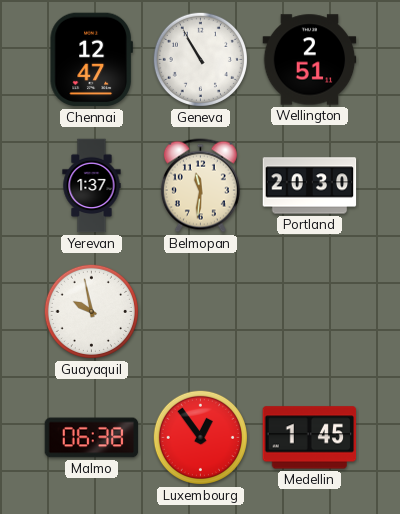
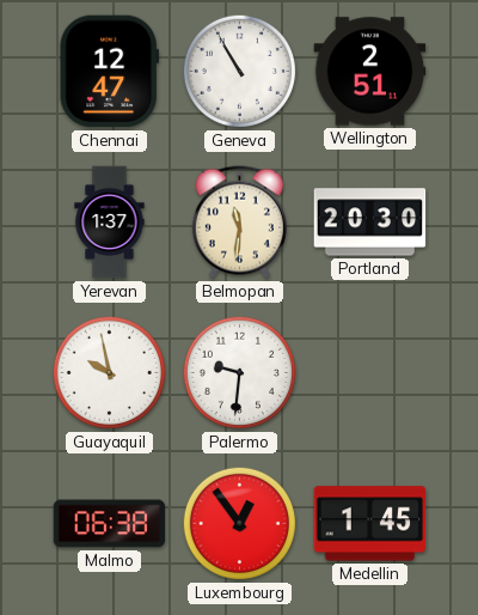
Palermo: none -> 9:31
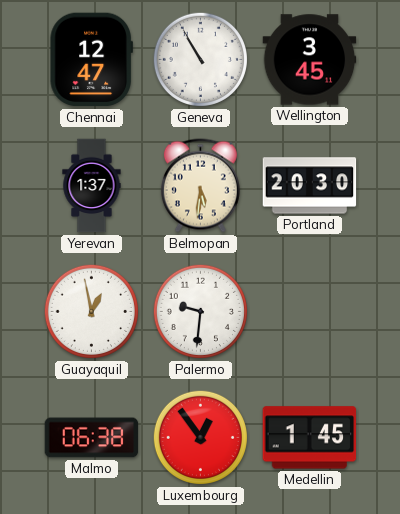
Wellington: 2:51 -> 3:45
Belmopan: 11:31 -> 5:31
Guayaquil: 9:58 -> 12:58
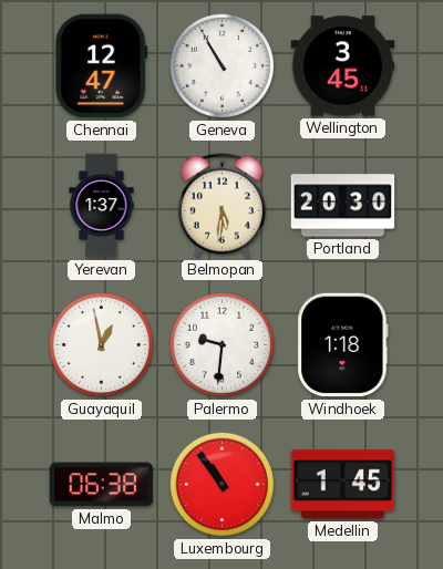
Windhoek: none -> 1:18
Luxembourg: 12:54 -> 10:54
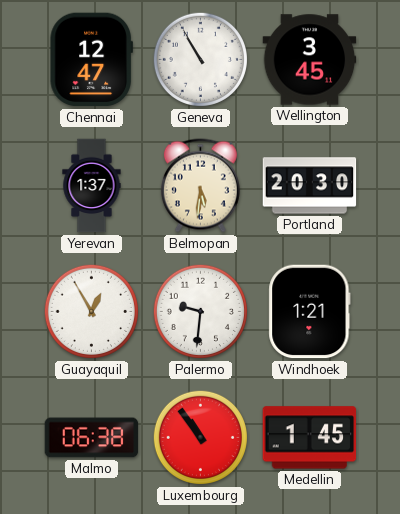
Guayaquil: 12:58 -> 12:55
Windhoek: 1:18 -> 1:21
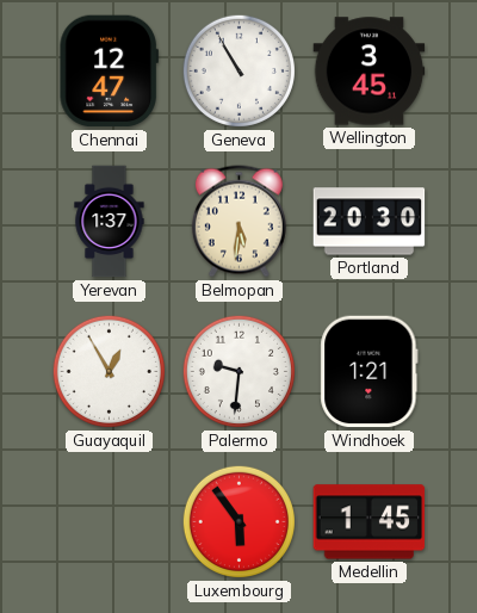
Malmo: 06:38 -> none
Luxembourg: 10:54 -> 5:54
